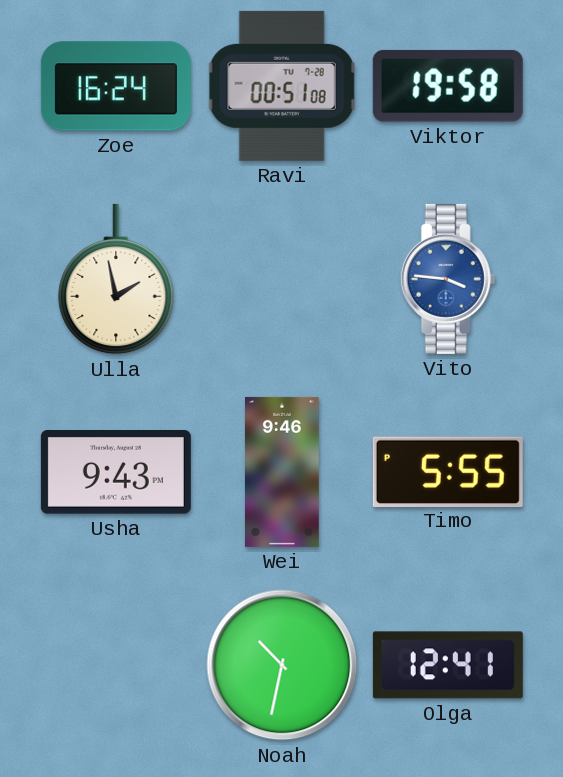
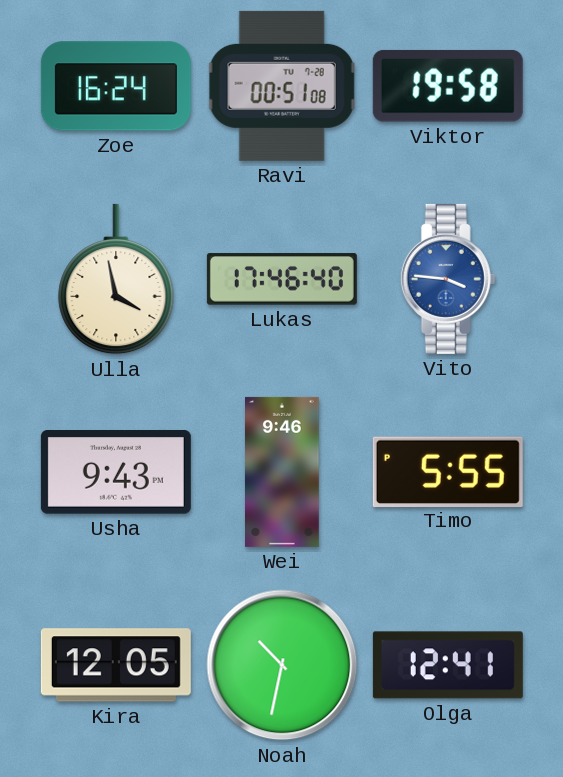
Ulla: 1:58 -> 3:58
Lukas: none -> 17:46
Kira: none -> 12:05
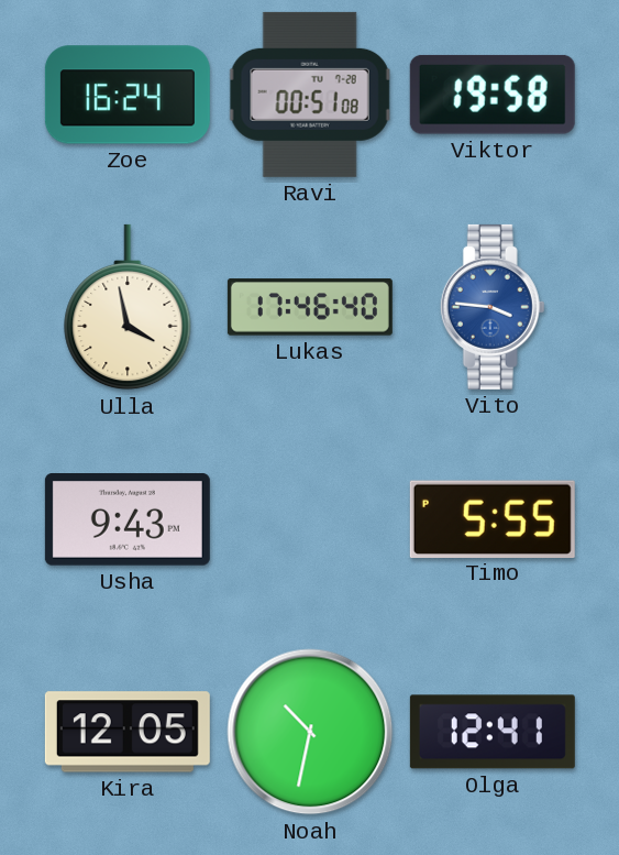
Wei: 9:46 -> none
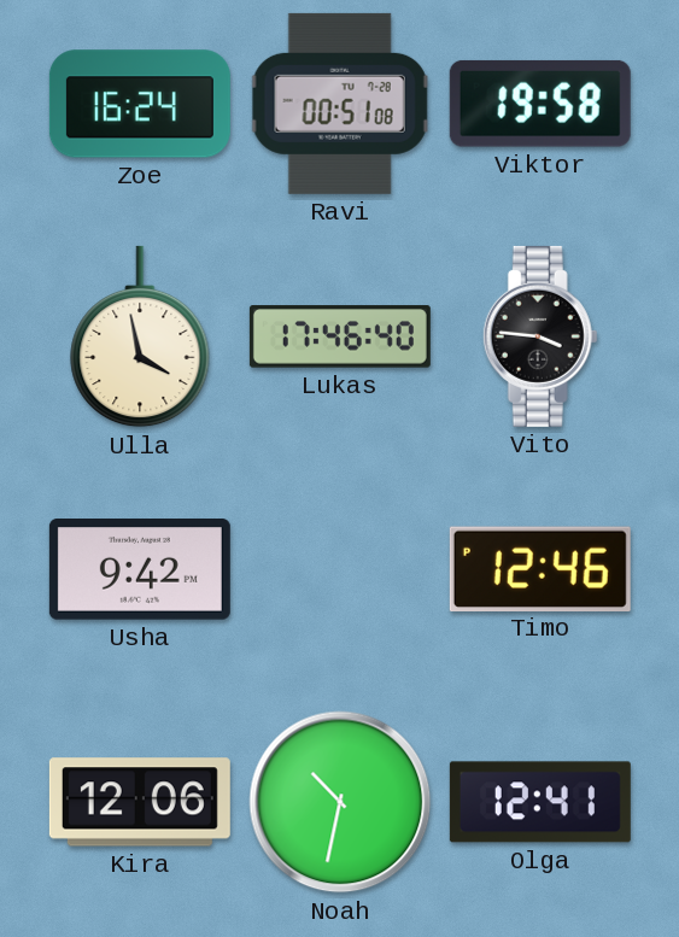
Vito dial: blue -> black
Usha: 9:43 -> 9:42
Timo: 5:55 -> 12:46
Kira: 12:05 -> 12:06
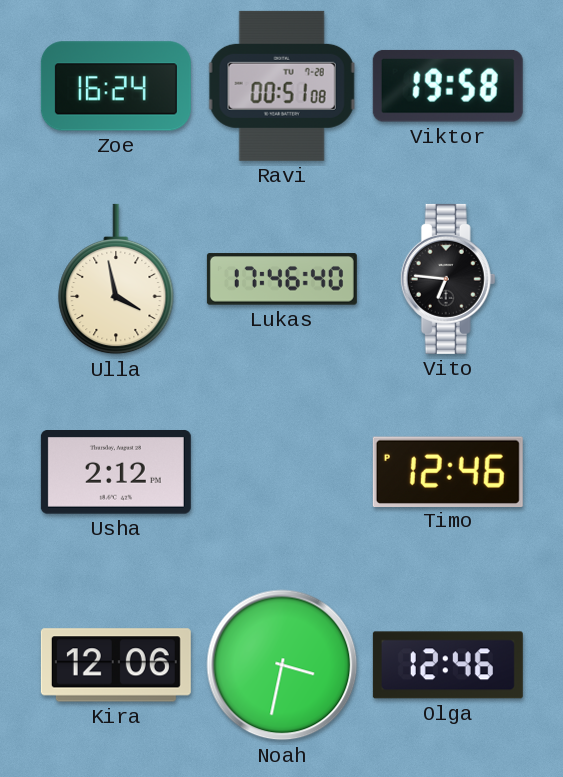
Vito: 3:46 -> 6:46
Usha: 9:42 -> 2:12
Noah: 10:32 -> 3:32
Olga: 12:41 -> 12:46
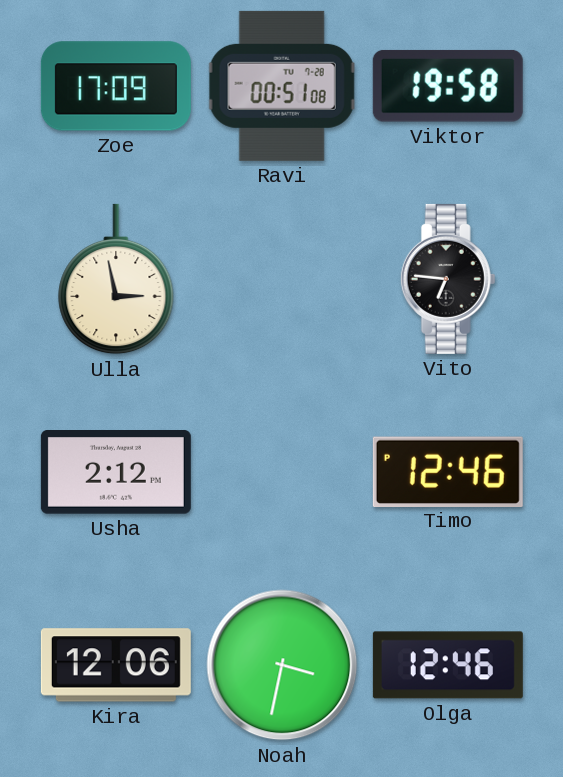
Zoe: 16:24 -> 17:09
Ulla: 3:58 -> 2:58
Lukas: 17:46 -> none
